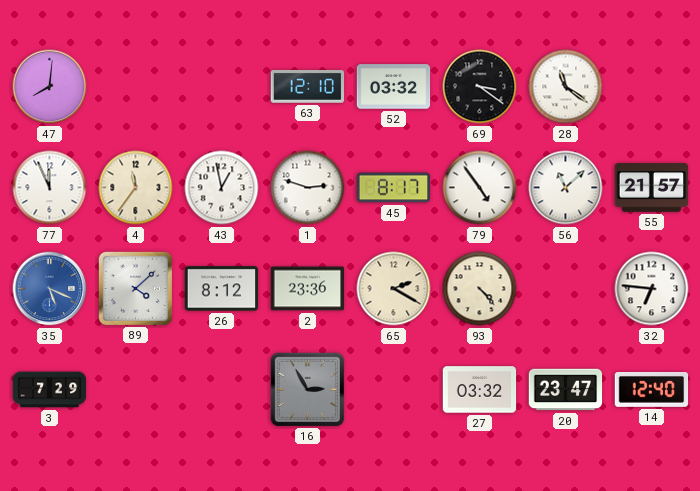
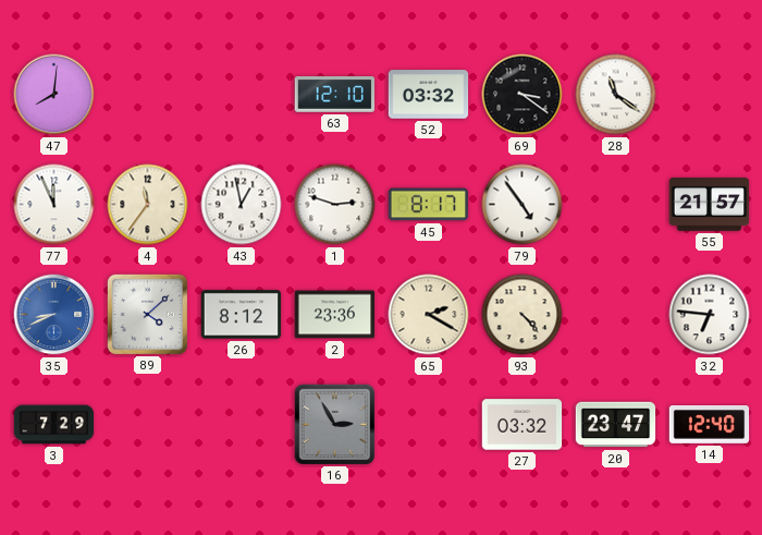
56: 11:08 -> none
35: 5:19 -> 8:41
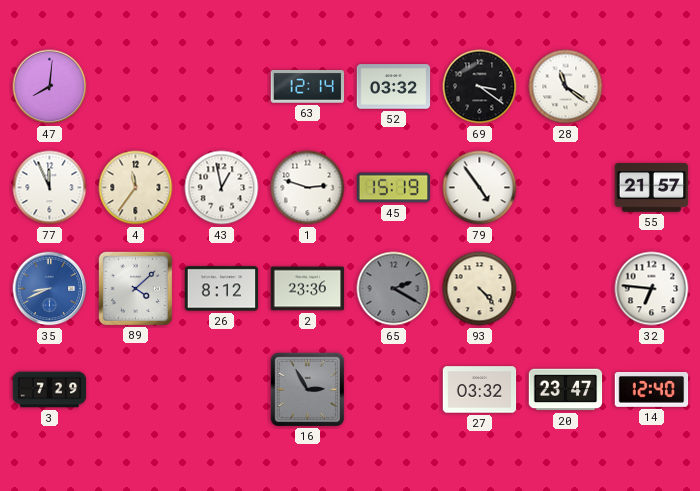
63: 12:10 -> 12:14
45: 8:17 -> 15:19
65 dial: cream -> grey
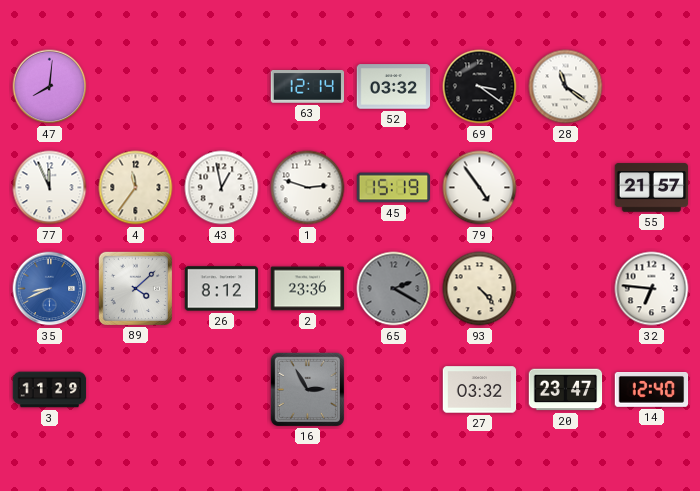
3: 7:29 -> 11:29
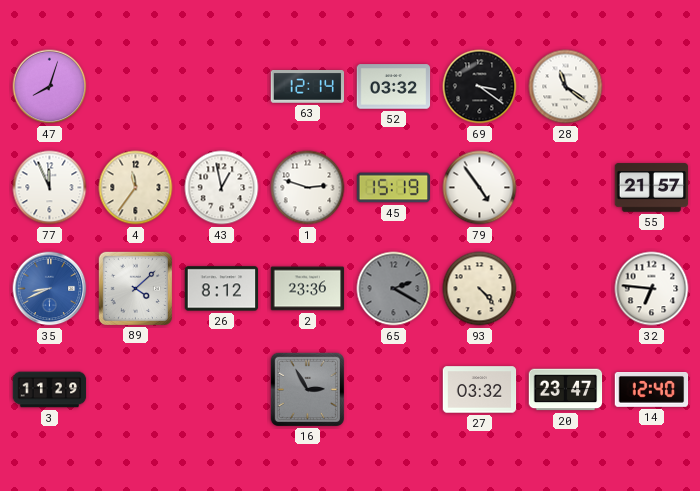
47: 8:01 -> 8:03
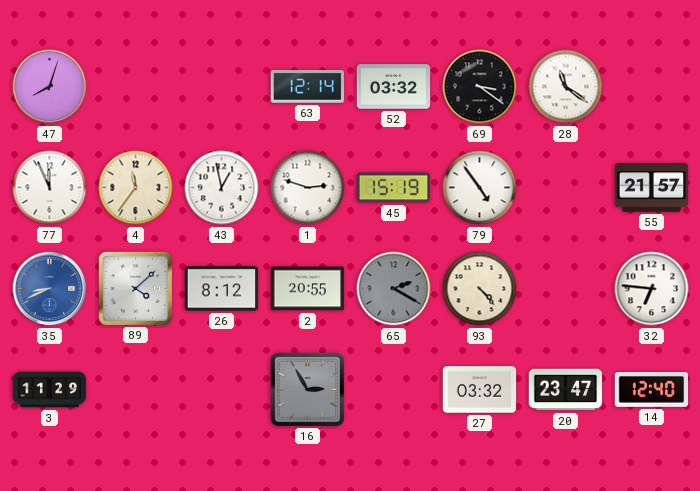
2: 23:36 -> 20:55
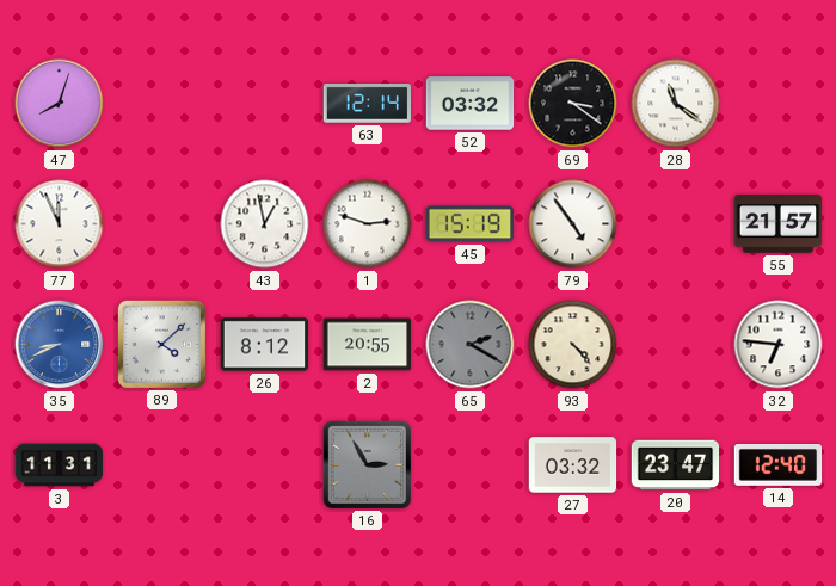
4: 11:36 -> none
3: 11:29 -> 11:31
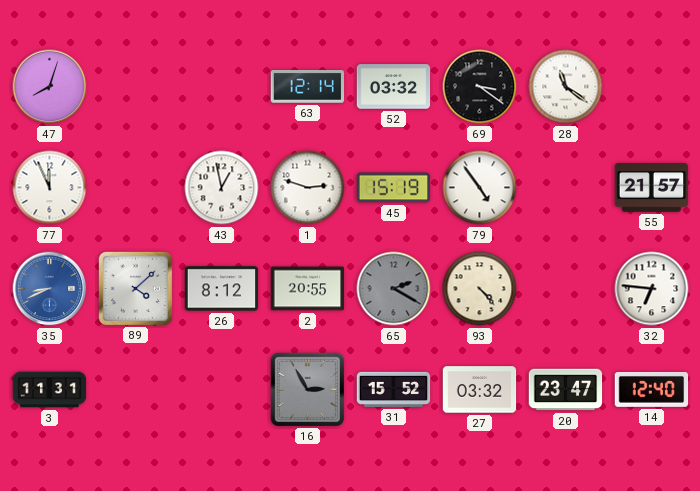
31: none -> 15:52
